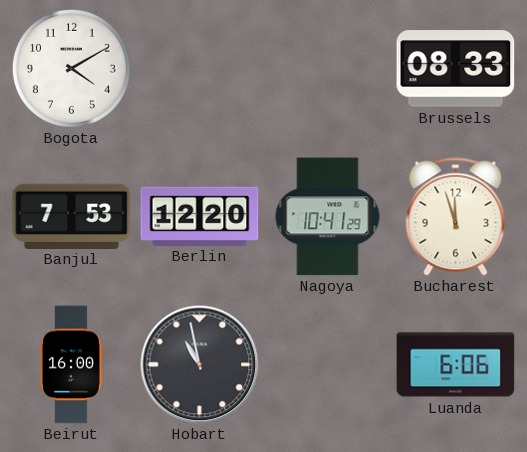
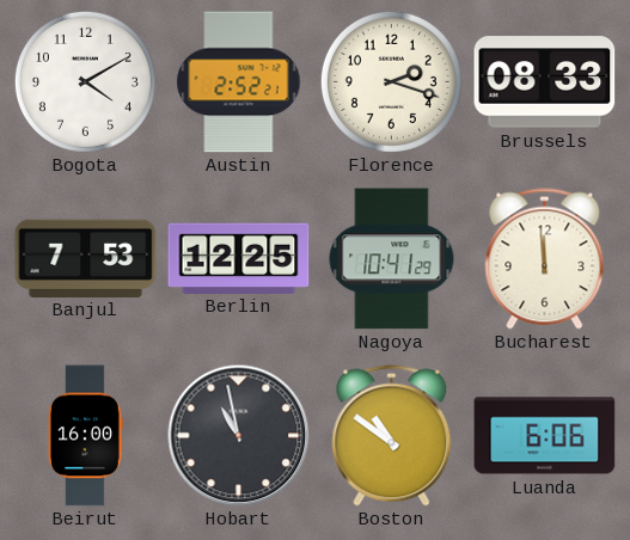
Austin: none -> 2:52
Florence: none -> 2:18
Berlin: 12:20 -> 12:25
Bucharest: 11:57 -> 11:59
Boston: none -> 10:51
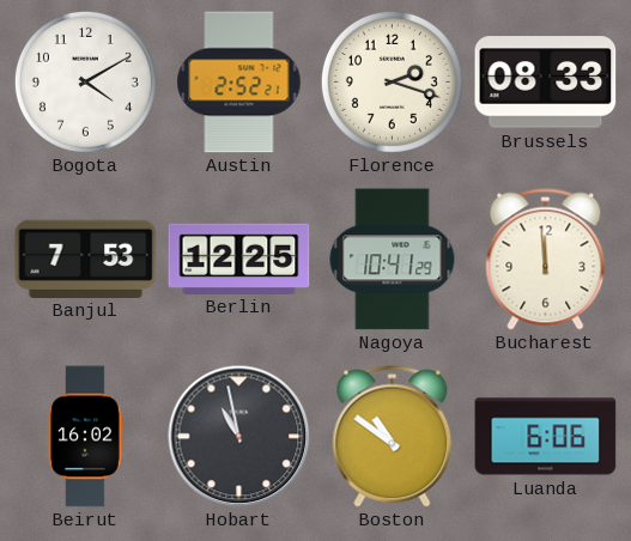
Beirut: 16:00 -> 16:02
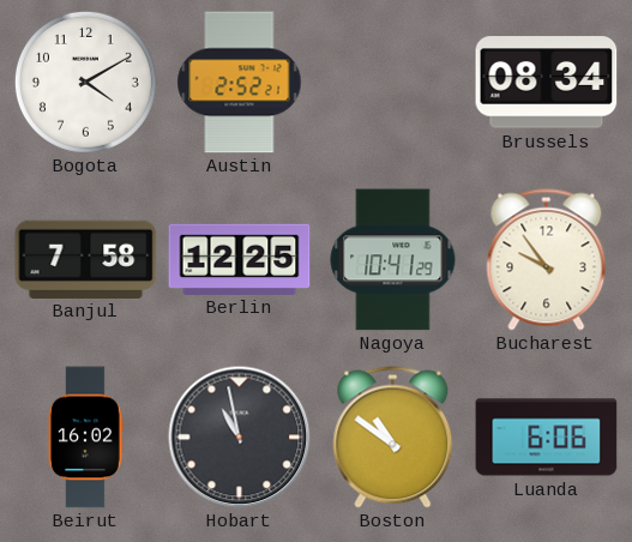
Florence: 2:18 -> none
Brussels: 08:33 -> 08:34
Banjul: 7:53 -> 7:58
Bucharest: 11:59 -> 9:54
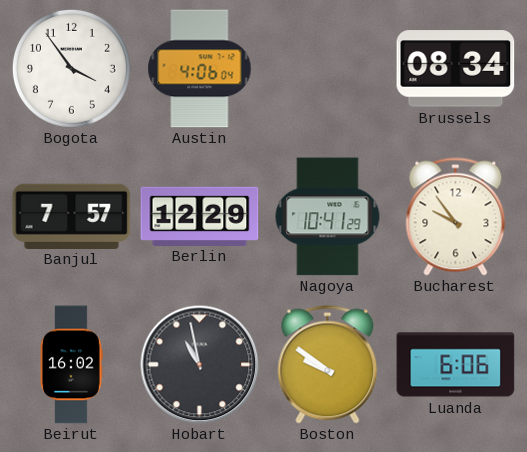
Bogota: 4:10 -> 3:54
Austin: 2:52 -> 4:06
Banjul: 7:58 -> 7:57
Berlin: 12:25 -> 12:29
Boston: 10:51 -> 9:51
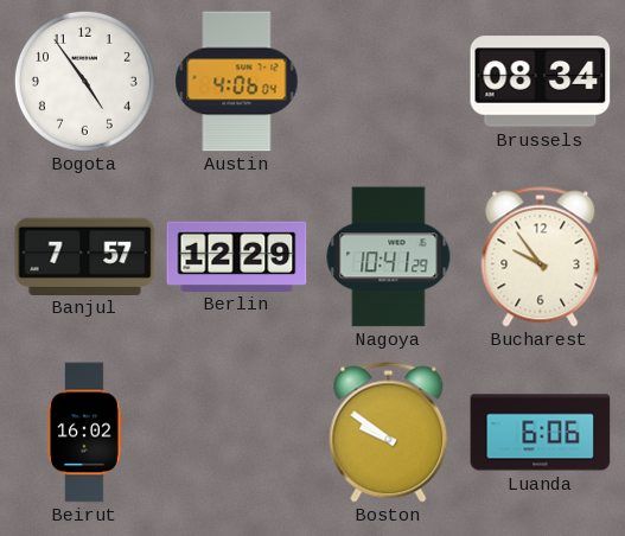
Bogota: 3:54 -> 4:54
Hobart: 10:58 -> none
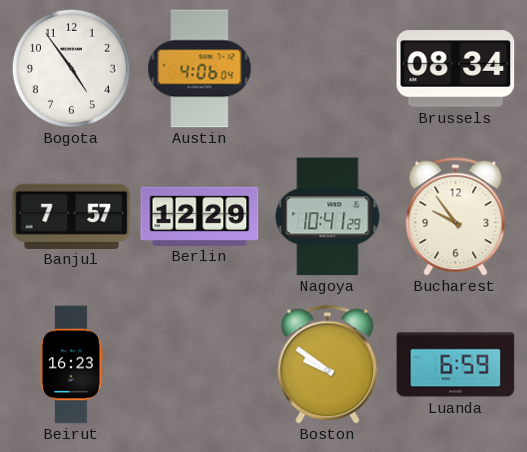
Beirut: 16:02 -> 16:23
Luanda: 6:06 -> 6:59
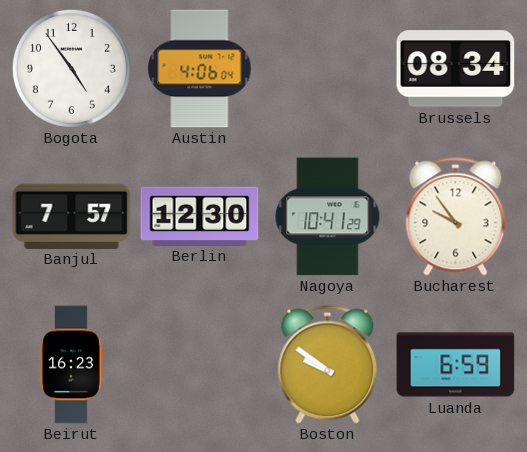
Berlin: 12:29 -> 12:30
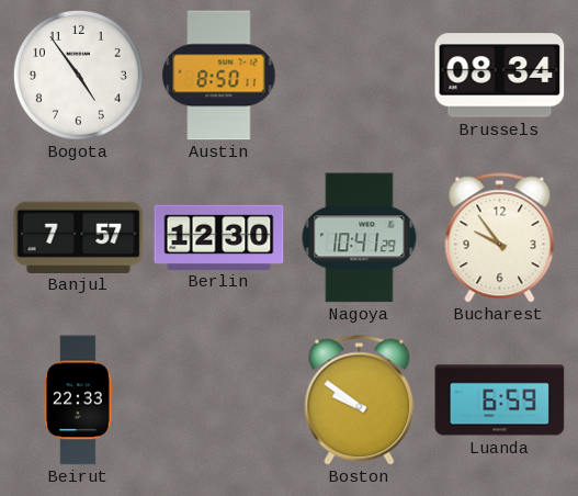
Austin: 4:06 -> 8:50
Beirut: 16:23 -> 22:33
